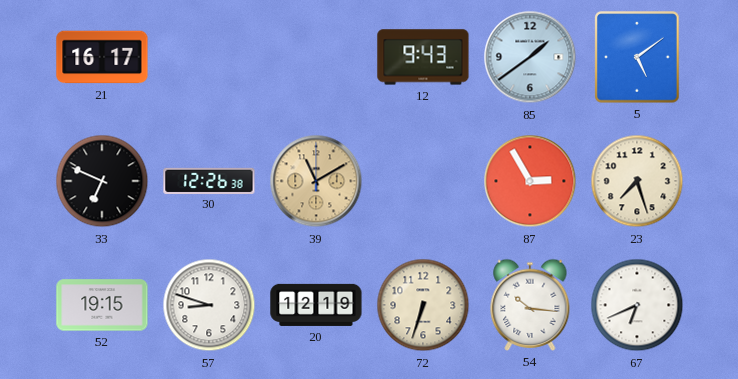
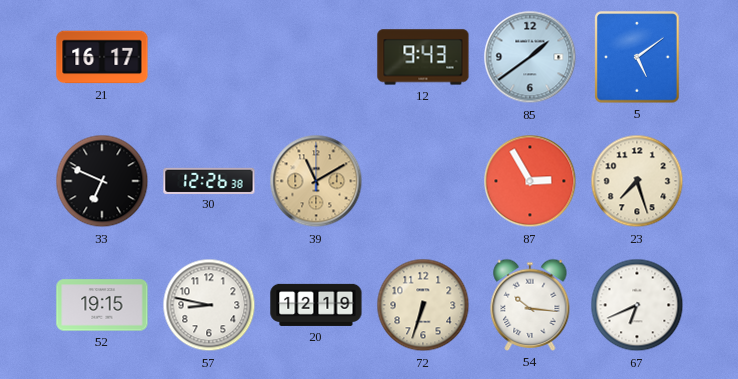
57: 8:48 -> 8:47
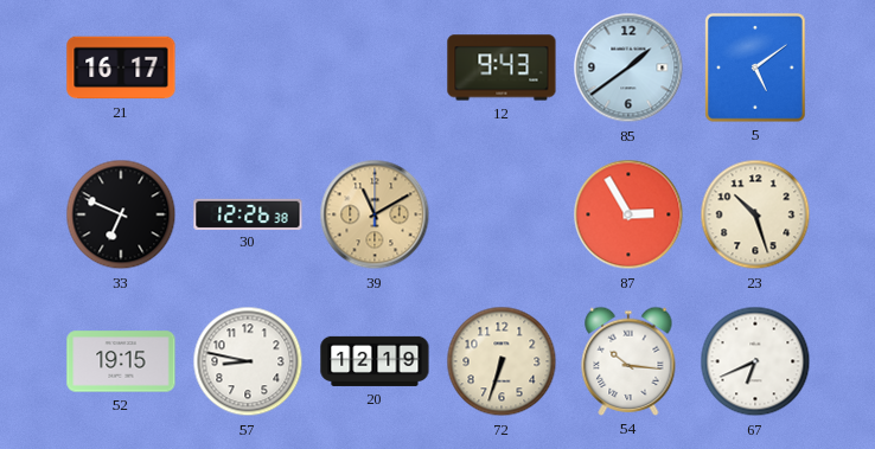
23: 7:27 -> 10:27
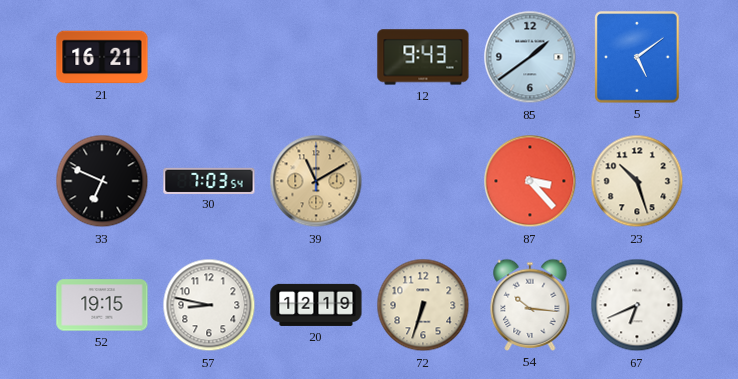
21: 16:17 -> 16:21
30: 12:26 -> 7:03
87: 2:55 -> 3:23
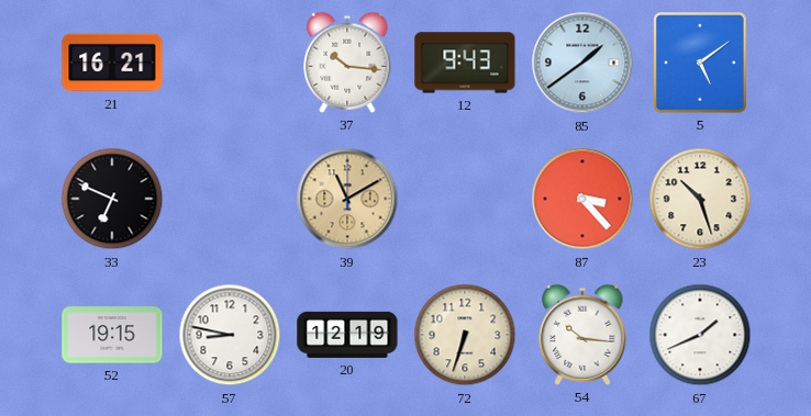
37: none -> 10:16
30: 7:03 -> none
67: 6:41 -> 1:41
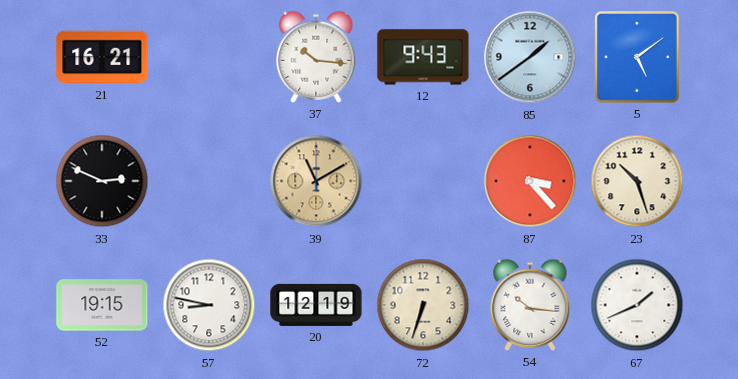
33: 6:49 -> 2:49
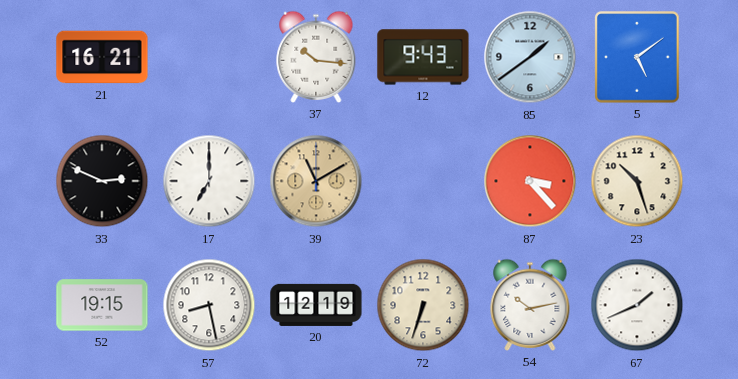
17: none -> 7:00
57: 8:47 -> 8:28
54: 10:16 -> 10:13
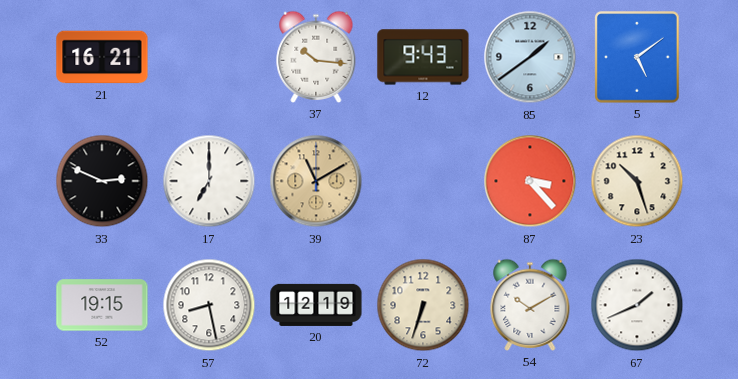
54: 10:13 -> 10:10
